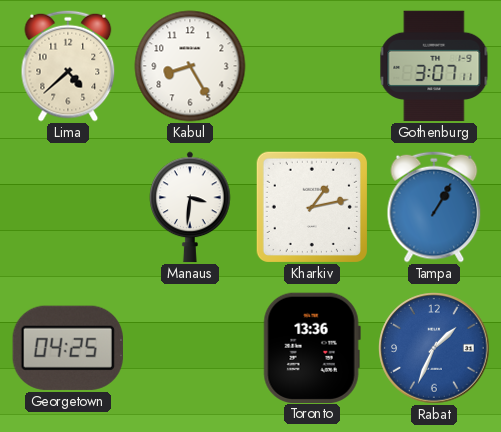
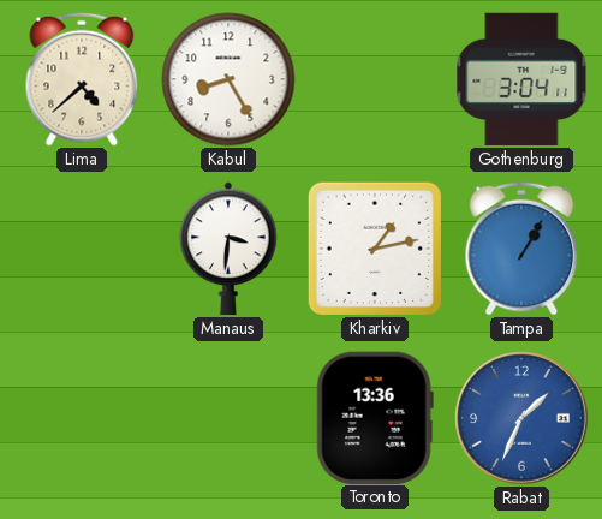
Gothenburg: 3:07 -> 3:04
Georgetown: 04:25 -> none
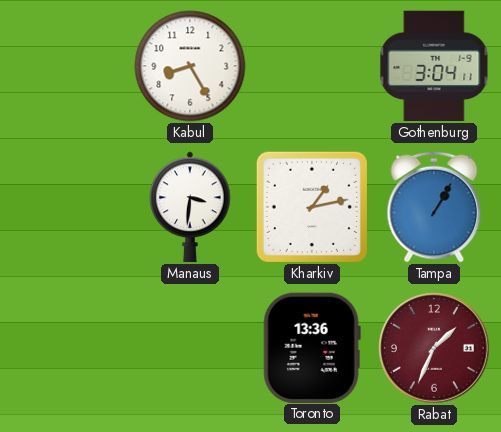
Lima: 4:38 -> none
Rabat dial: blue -> burgundy
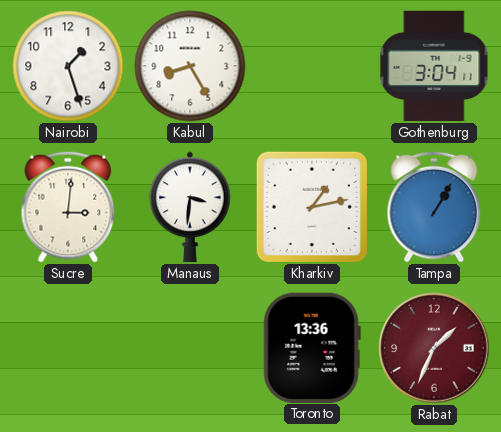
Nairobi: none -> 1:27
Sucre: none -> 3:01
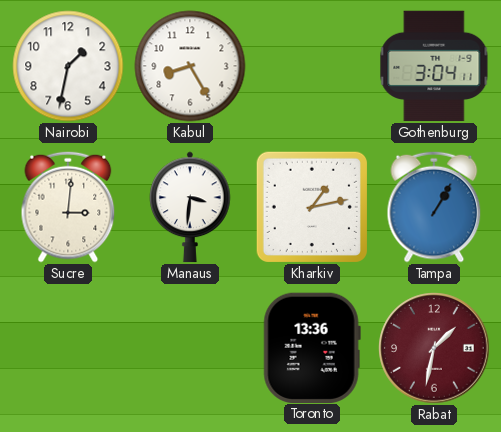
Nairobi: 1:27 -> 1:32
Rabat: 1:34 -> 1:32
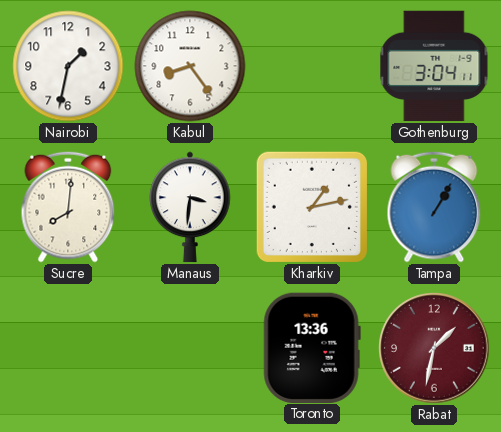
Kabul: 8:25 -> 8:24
Sucre: 3:01 -> 8:01
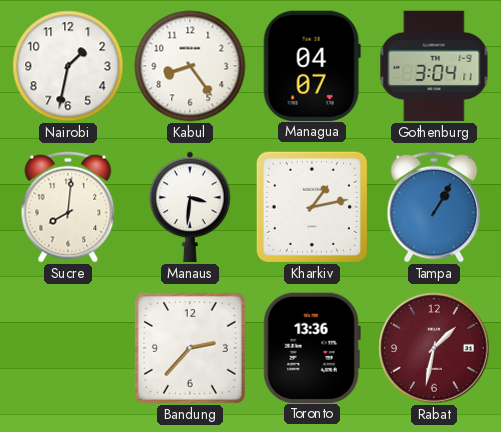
Managua: none -> 04:07
Bandung: none -> 2:37
